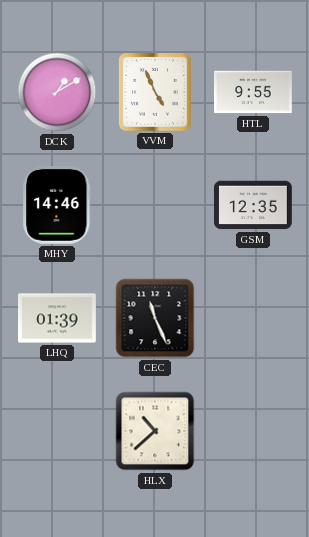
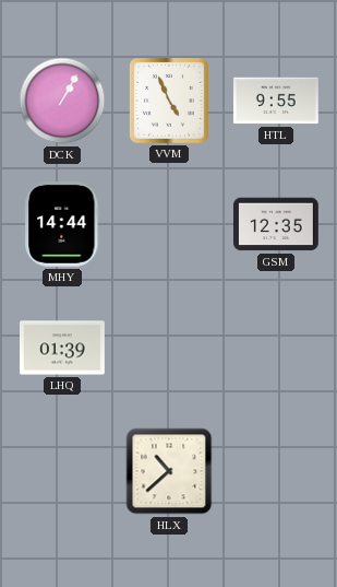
DCK: 1:10 -> 1:05
MHY: 14:46 -> 14:44
CEC: 11:26 -> none
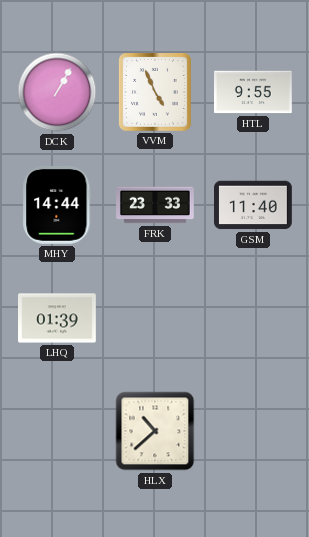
FRK: none -> 23:33
GSM: 12:35 -> 11:40
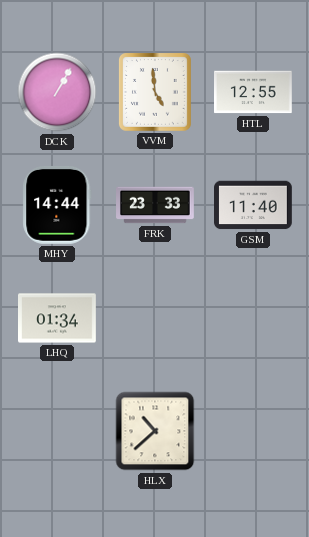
VVM: 4:56 -> 4:59
HTL: 9:55 -> 12:55
LHQ: 01:39 -> 01:34
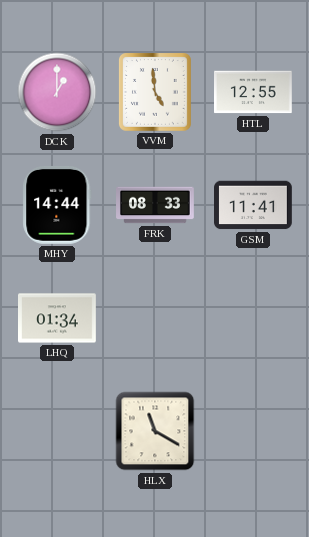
DCK: 1:05 -> 1:00
FRK: 23:33 -> 08:33
GSM: 11:40 -> 11:41
HLX: 10:38 -> 11:20
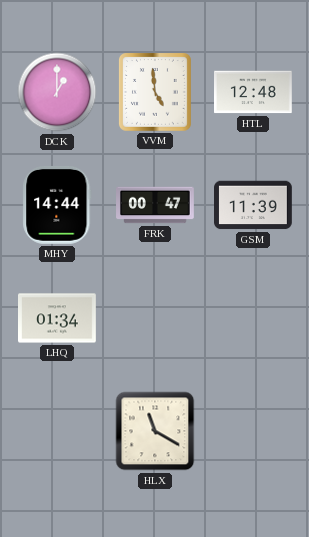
HTL: 12:55 -> 12:48
FRK: 08:33 -> 00:47
GSM: 11:41 -> 11:39
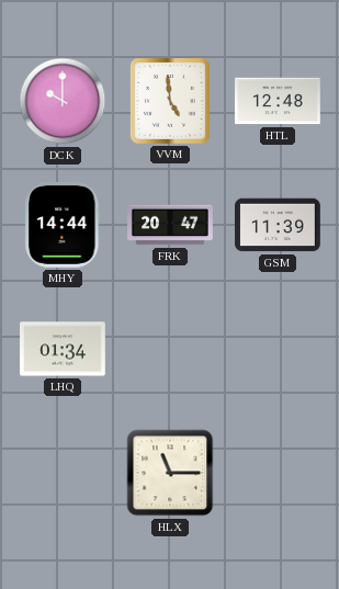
DCK: 1:00 -> 10:00
FRK: 00:47 -> 20:47
HLX: 11:20 -> 11:15
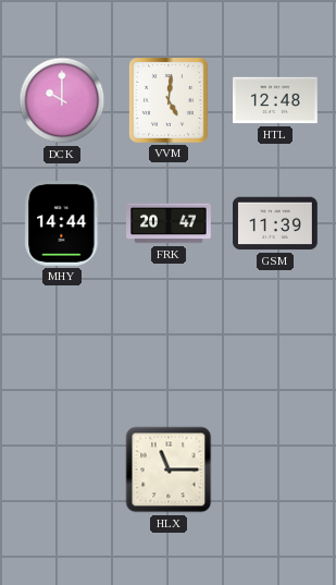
VVM: 4:59 -> 5:01
LHQ: 01:34 -> none
